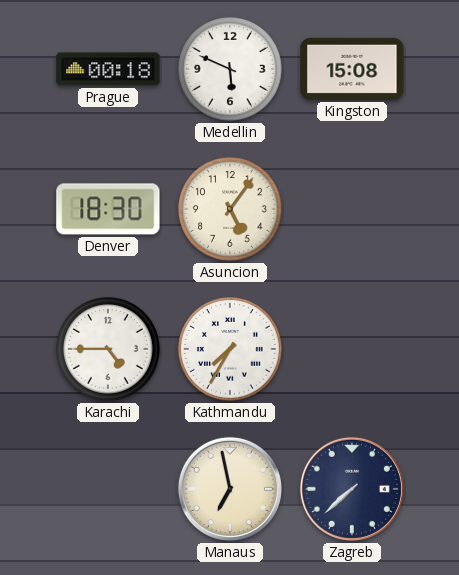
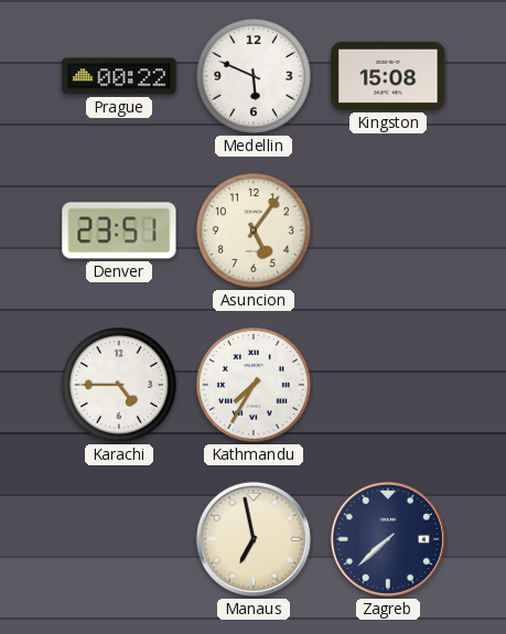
Prague: 00:18 -> 00:22
Denver: 18:30 -> 23:51
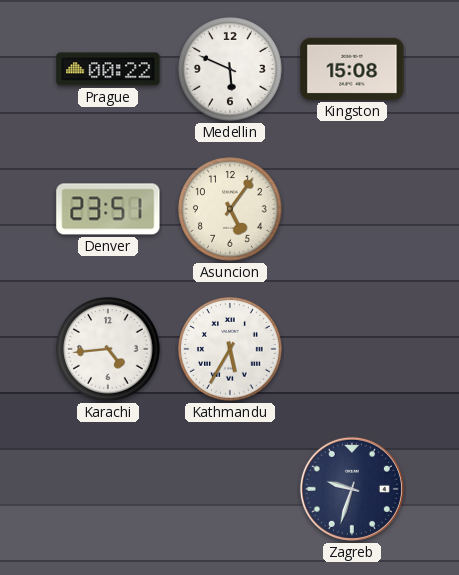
Karachi: 4:45 -> 4:44
Kathmandu: 7:35 -> 5:35
Manaus: 6:58 -> none
Zagreb: 7:38 -> 9:33
